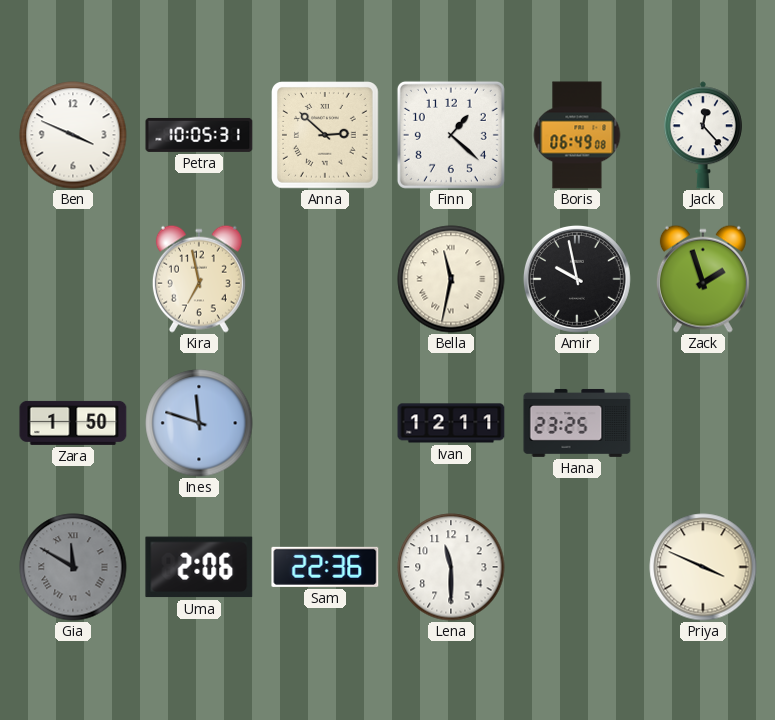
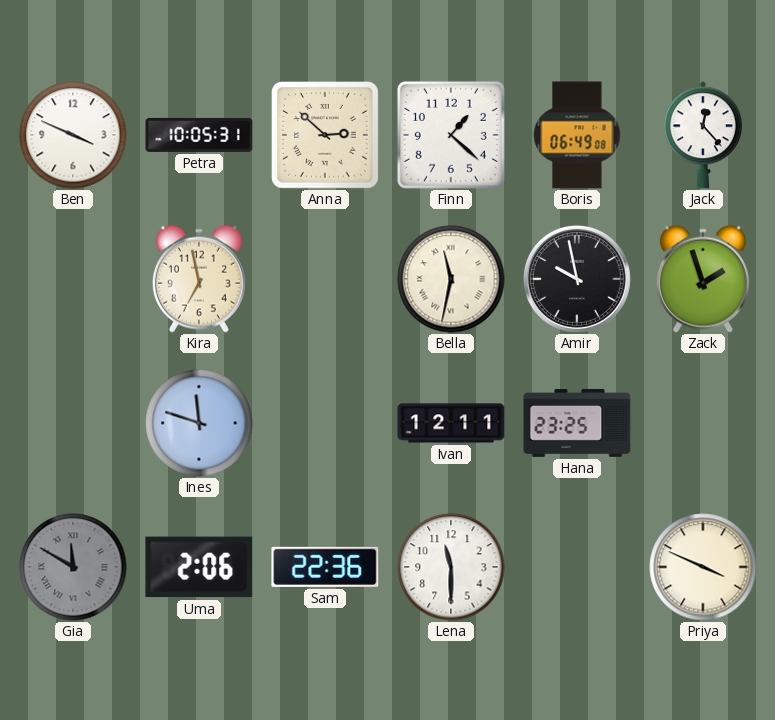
Zara: 1:50 -> none
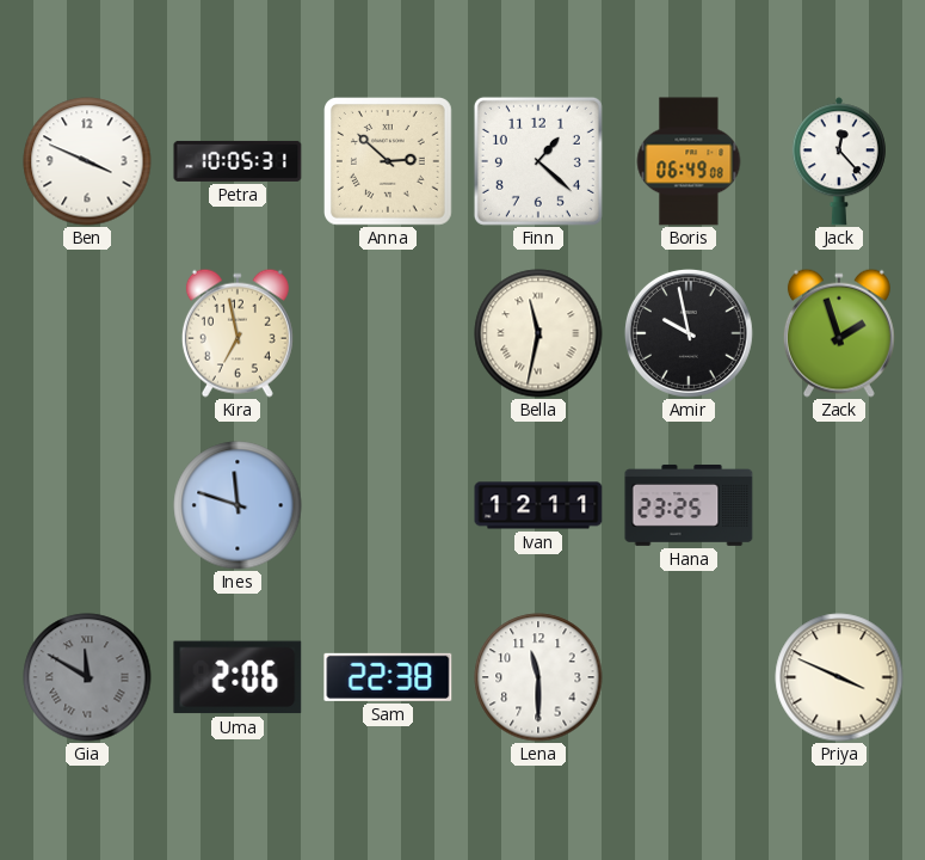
Sam: 22:36 -> 22:38
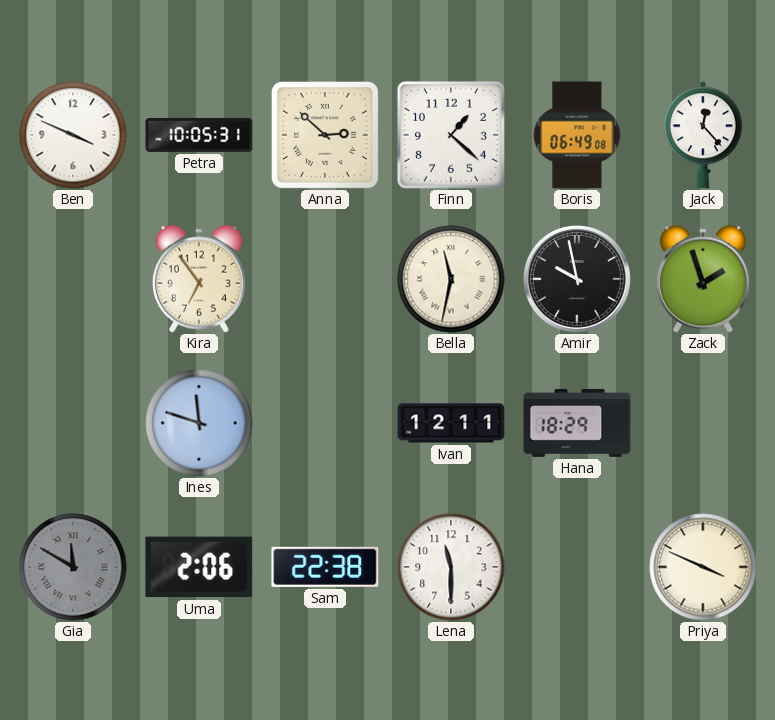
Kira: 6:58 -> 6:54
Hana: 23:25 -> 18:29
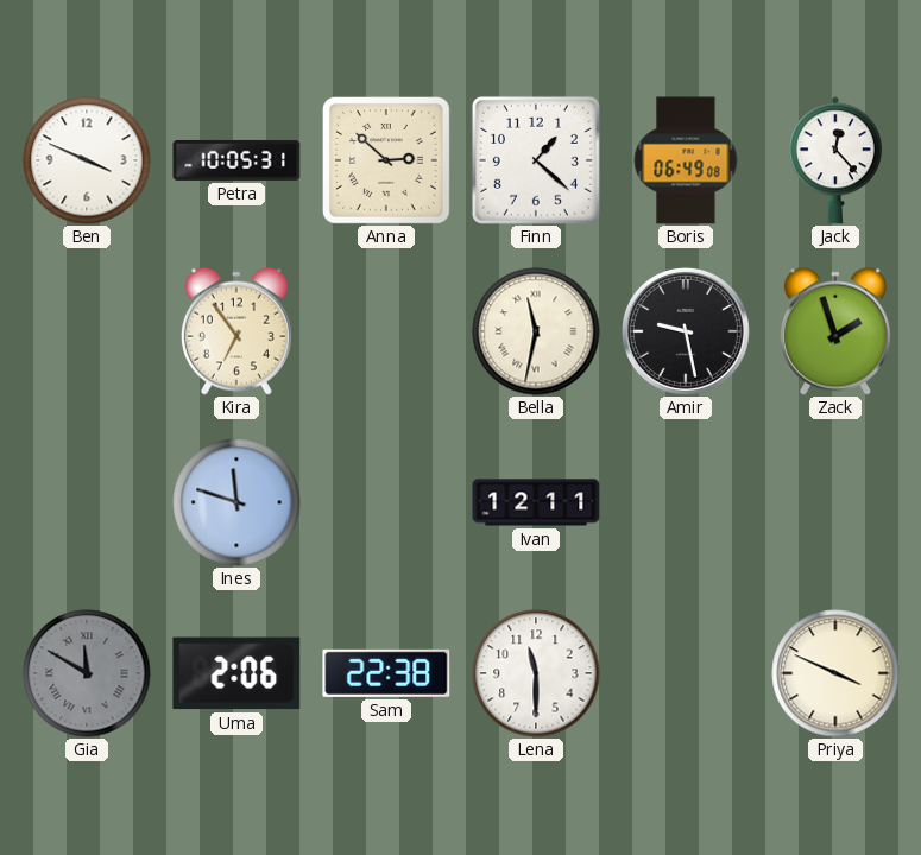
Amir: 9:58 -> 9:28
Hana: 18:29 -> none
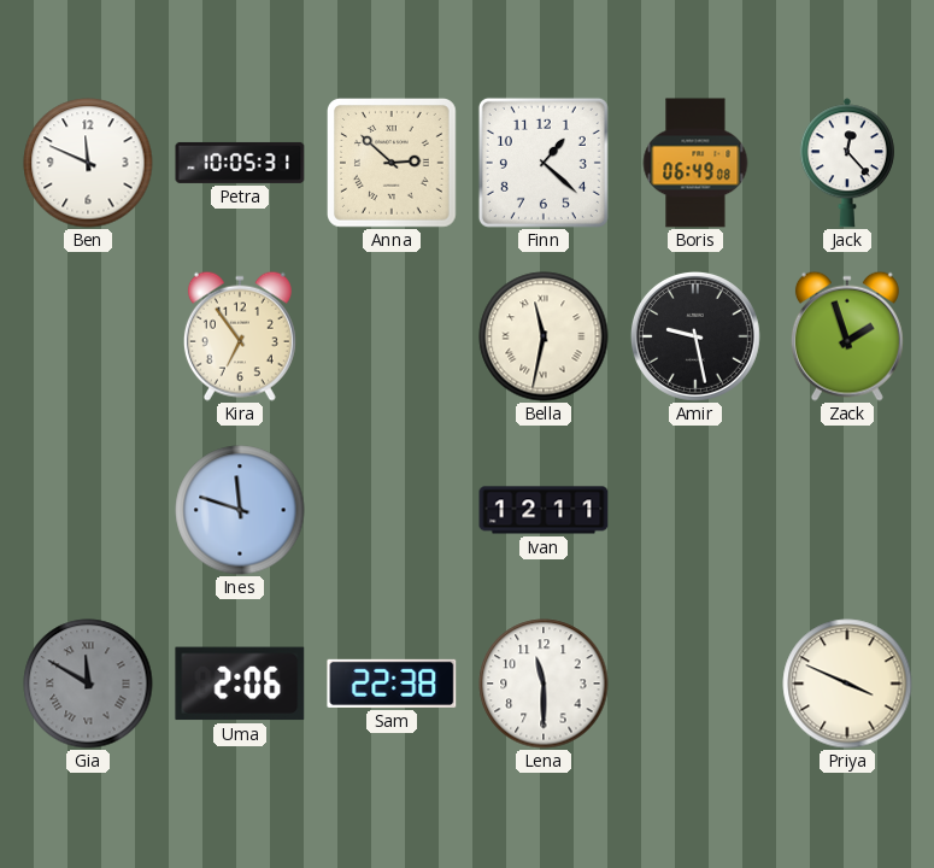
Ben: 3:49 -> 11:49
